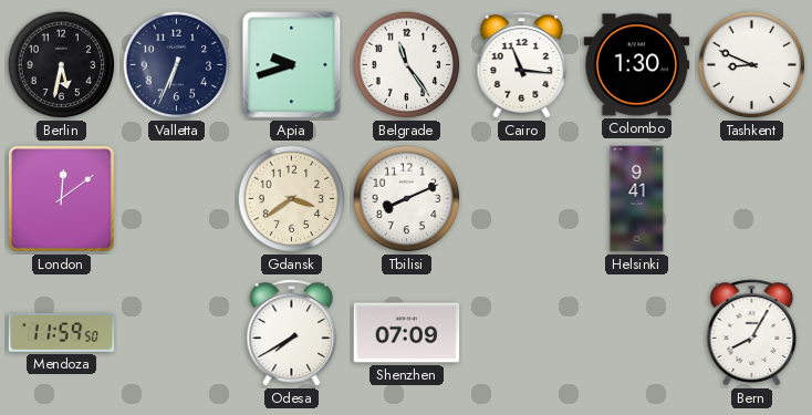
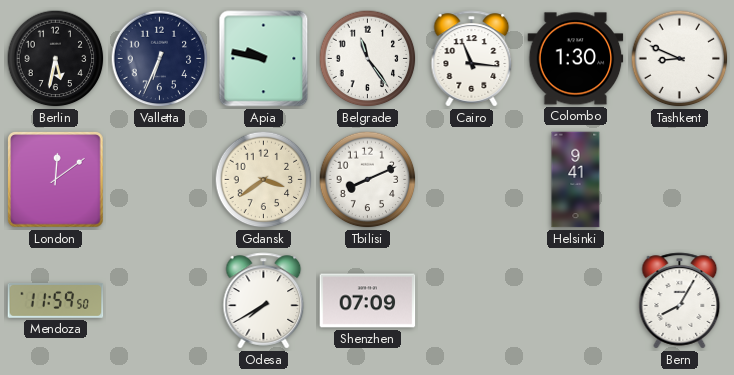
Apia: 9:42 -> 9:47
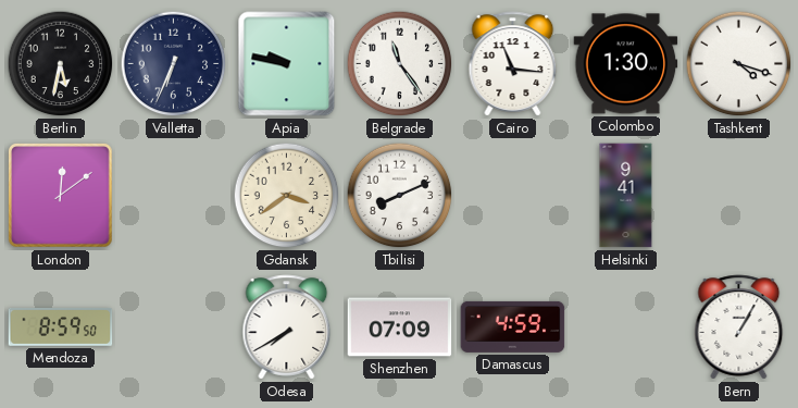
Tashkent: 8:49 -> 4:18
Mendoza: 11:59 -> 8:59
Damascus: none -> 4:59
Bern: 8:05 -> 1:05
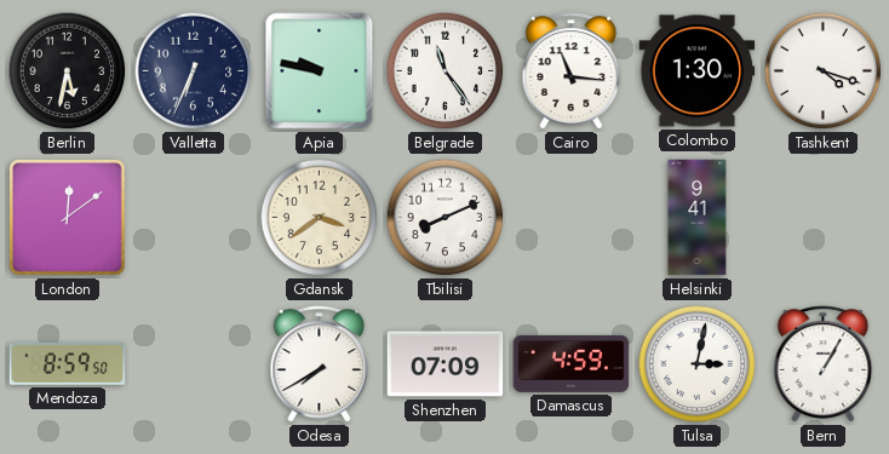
Tulsa: none -> 3:02
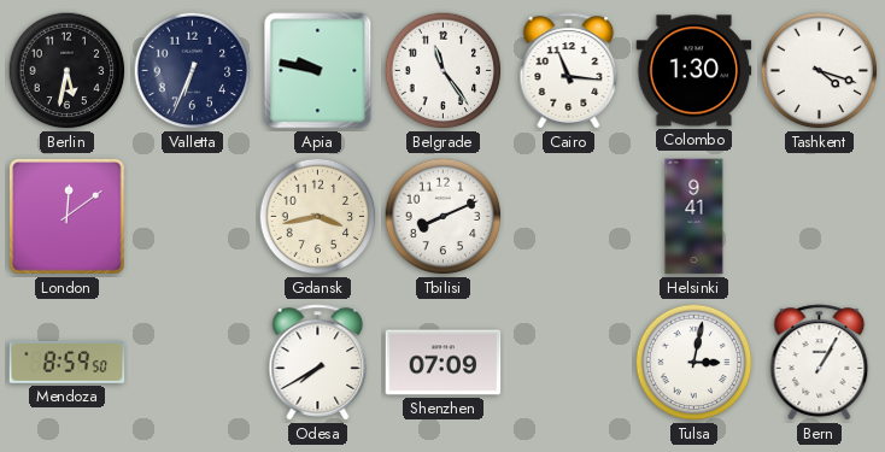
Gdansk: 3:39 -> 3:43
Damascus: 4:59 -> none
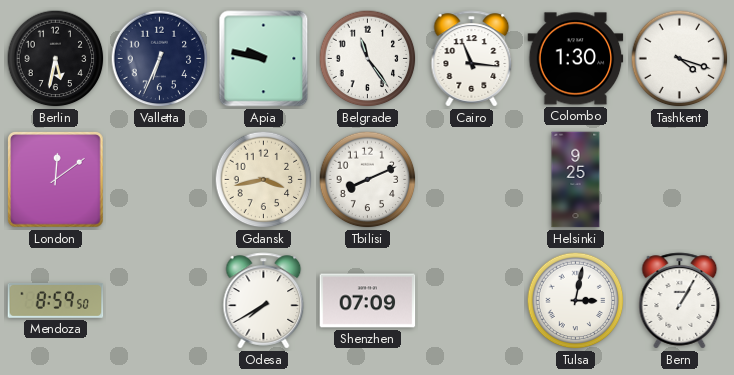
Helsinki: 9:41 -> 9:25
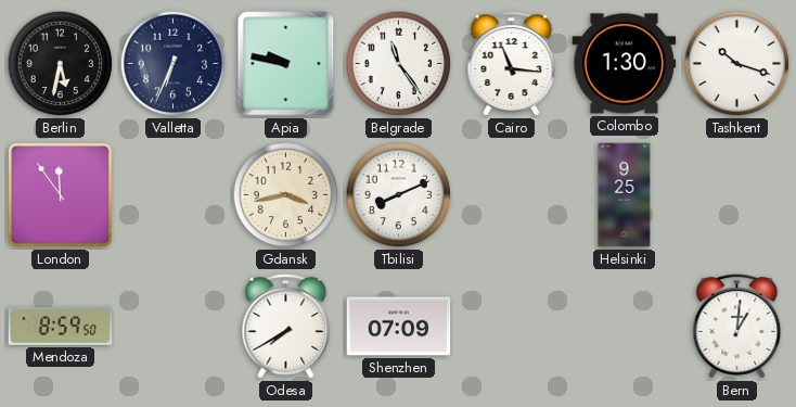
Tashkent: 4:18 -> 10:18
London: 12:09 -> 11:54
Tulsa: 3:02 -> none
Bern: 1:05 -> 1:01
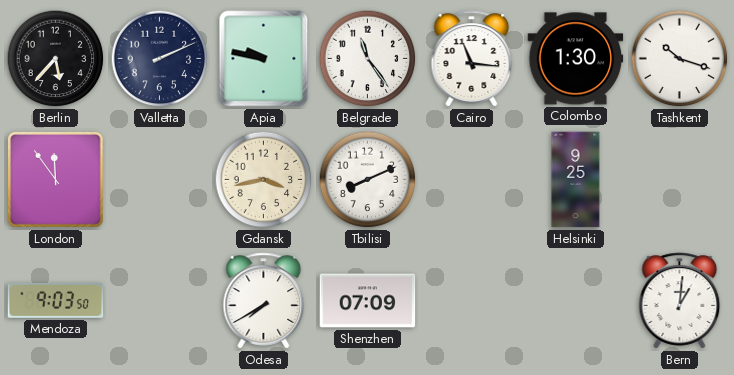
Berlin: 5:32 -> 5:37
Valletta: 6:34 -> 2:11
Mendoza: 8:59 -> 9:03
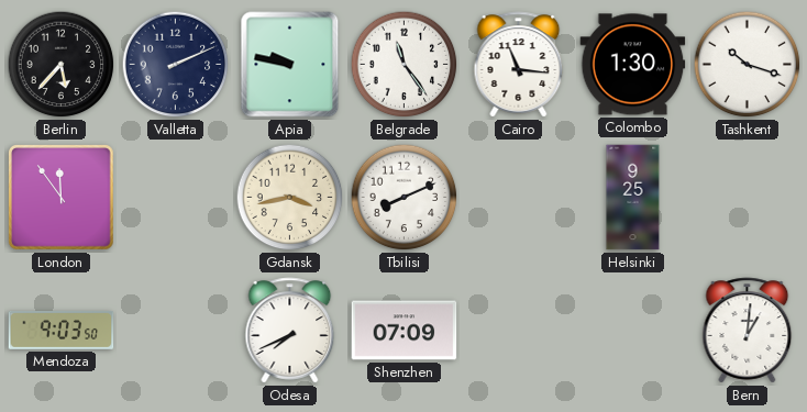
Odesa: 7:40 -> 7:41
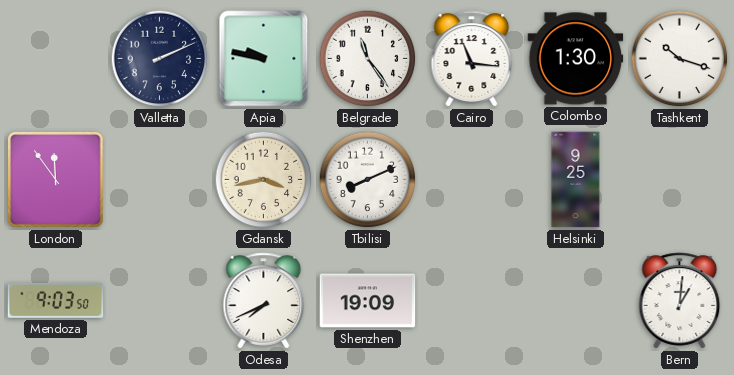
Berlin: 5:37 -> none
Shenzhen: 07:09 -> 19:09
